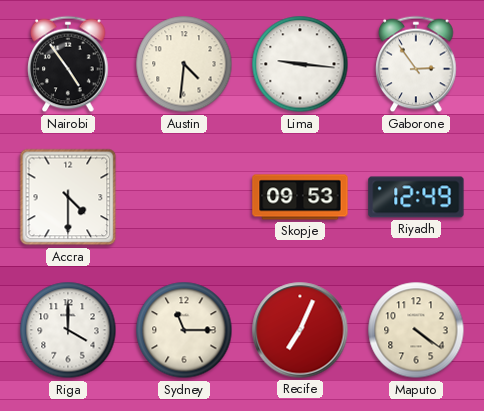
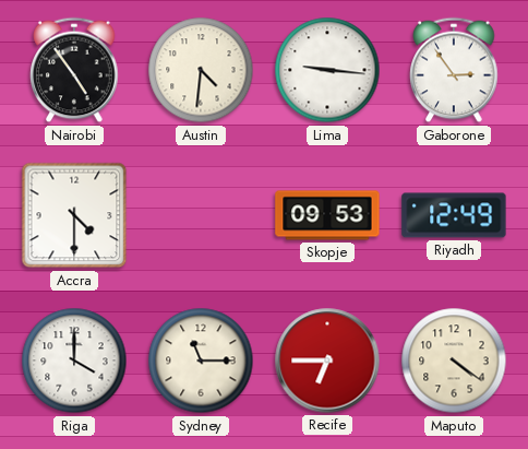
Recife: 7:04 -> 6:45
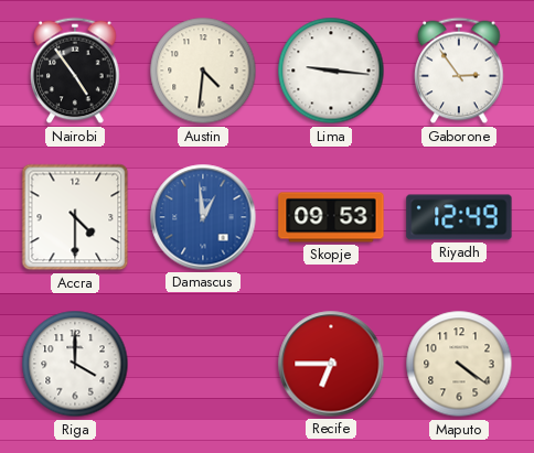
Damascus: none -> 12:59
Sydney: 11:15 -> none
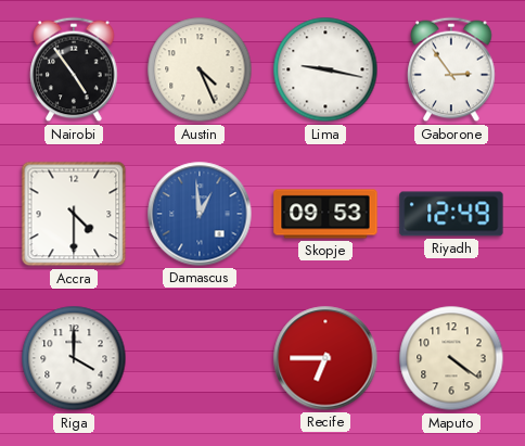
Austin: 4:31 -> 4:26
Lima: 9:16 -> 9:17
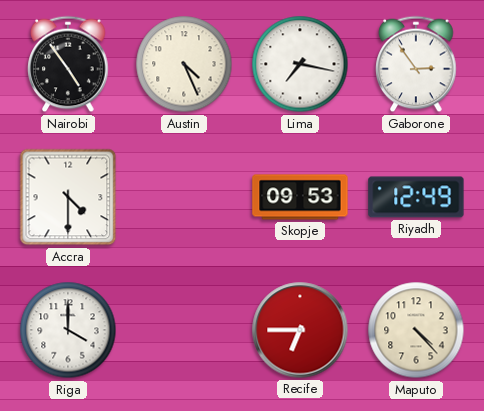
Lima: 9:17 -> 7:17
Damascus: 12:59 -> none
Maputo: 4:21 -> 4:23
